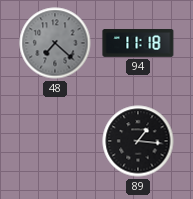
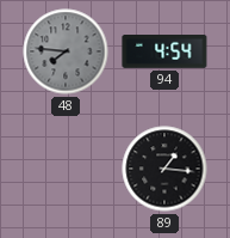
48: 7:22 -> 7:46
94: 11:18 -> 4:54
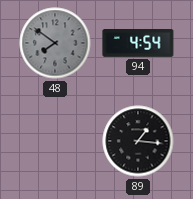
48: 7:46 -> 7:51
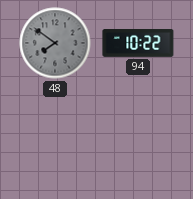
94: 4:54 -> 10:22
89: 1:16 -> none
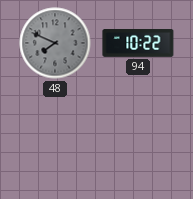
48: 7:51 -> 7:49
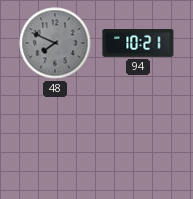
94: 10:22 -> 10:21
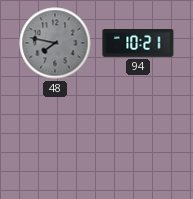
48: 7:49 -> 7:47
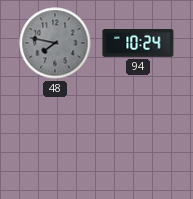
94: 10:21 -> 10:24
